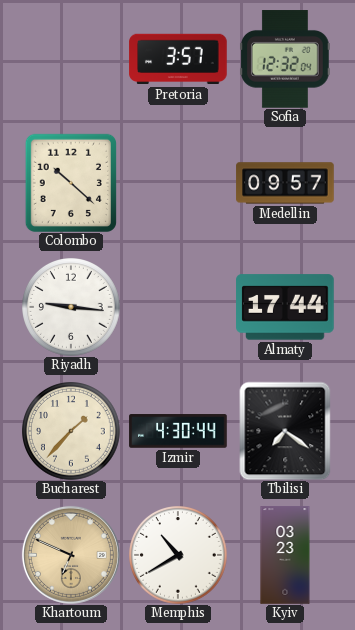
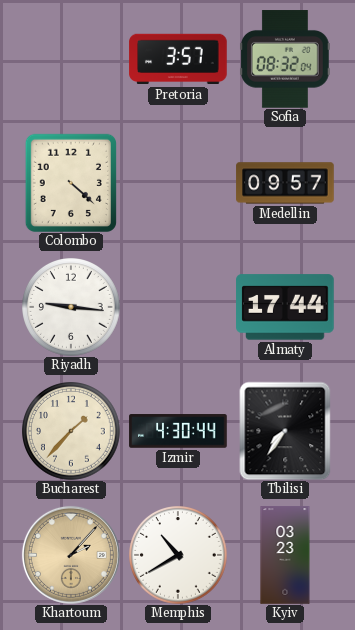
Sofia: 12:32 -> 08:32
Colombo: 10:22 -> 4:22
Tbilisi: 7:21 -> 7:36
Khartoum: 6:49 -> 2:07
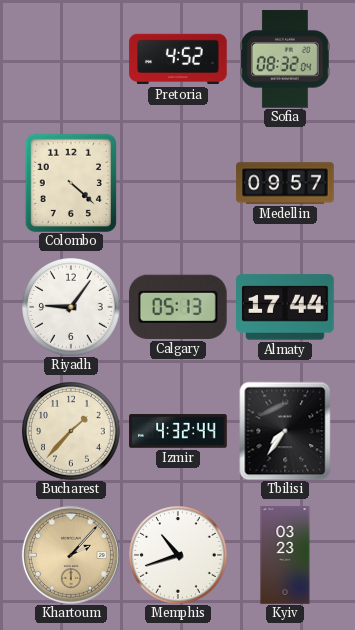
Pretoria: 3:57 -> 4:52
Riyadh: 9:16 -> 9:06
Calgary: none -> 05:13
Izmir: 4:30 -> 4:32
Memphis: 10:40 -> 10:42
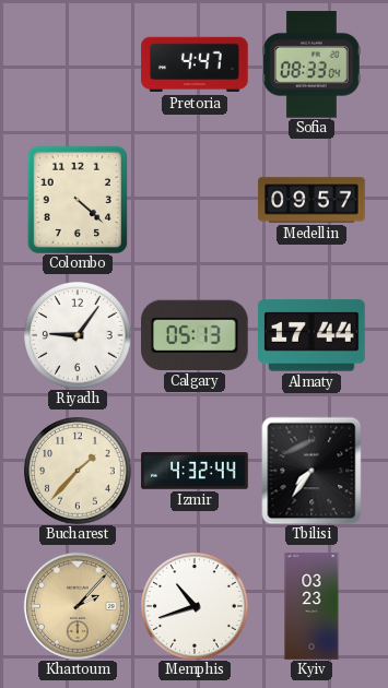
Pretoria: 4:52 -> 4:47
Sofia: 08:32 -> 08:33
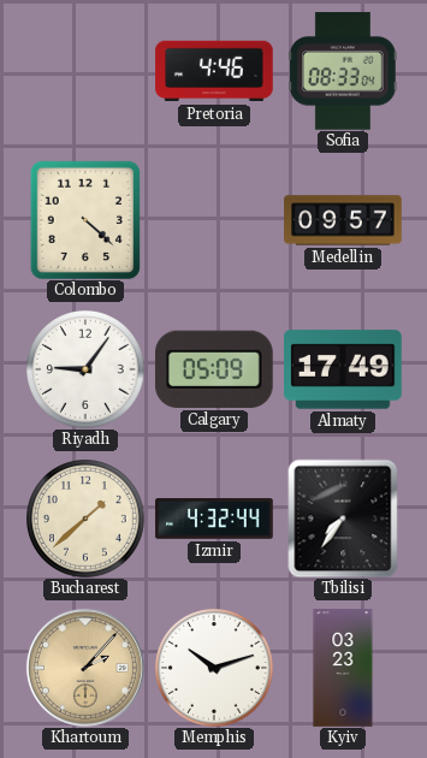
Pretoria: 4:47 -> 4:46
Calgary: 05:13 -> 05:09
Almaty: 17:44 -> 17:49
Bucharest: 1:37 -> 1:38
Memphis: 10:42 -> 10:12
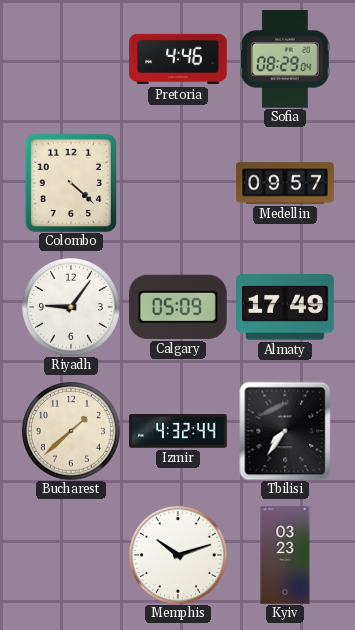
Sofia: 08:33 -> 08:29
Khartoum: 2:07 -> none
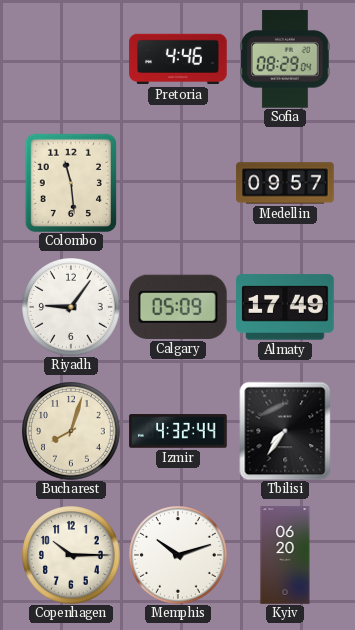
Colombo: 4:22 -> 11:29
Bucharest: 1:38 -> 8:03
Copenhagen: none -> 10:15
Kyiv: 03:23 -> 06:20
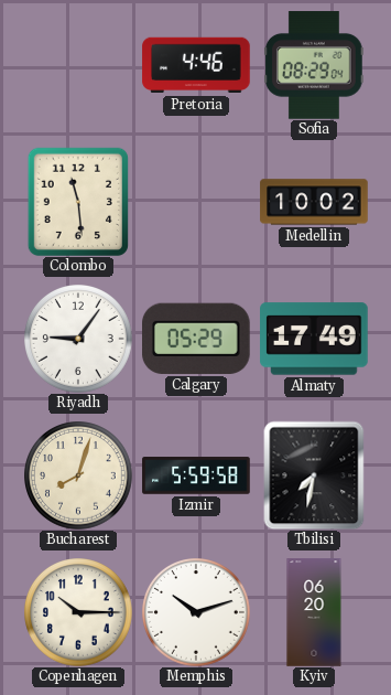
Medellin: 09:57 -> 10:02
Calgary: 05:09 -> 05:29
Izmir: 4:32 -> 5:59
Tbilisi: 7:36 -> 7:32
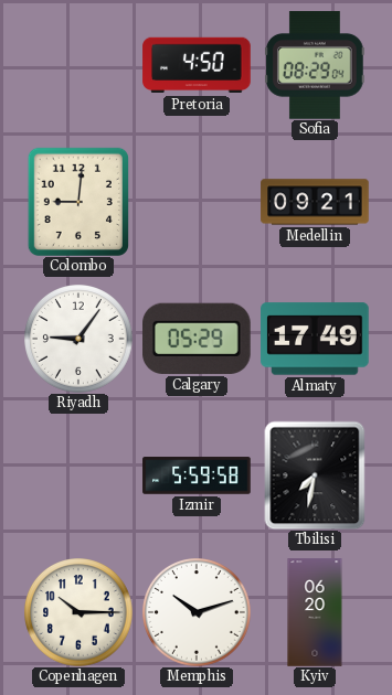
Pretoria: 4:46 -> 4:50
Colombo: 11:29 -> 9:01
Medellin: 10:02 -> 09:21
Bucharest: 8:03 -> none
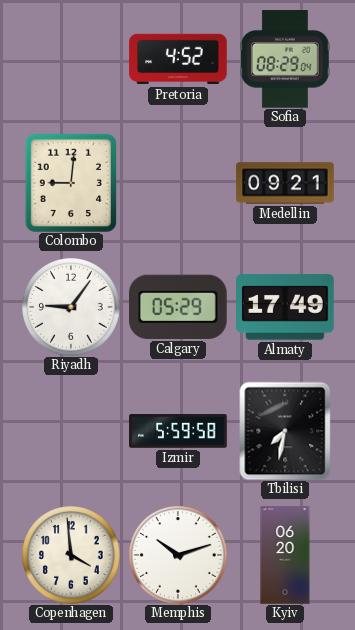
Pretoria: 4:50 -> 4:52
Copenhagen: 10:15 -> 3:59
